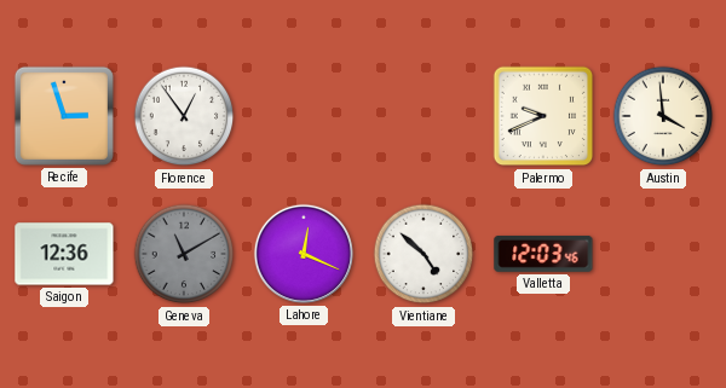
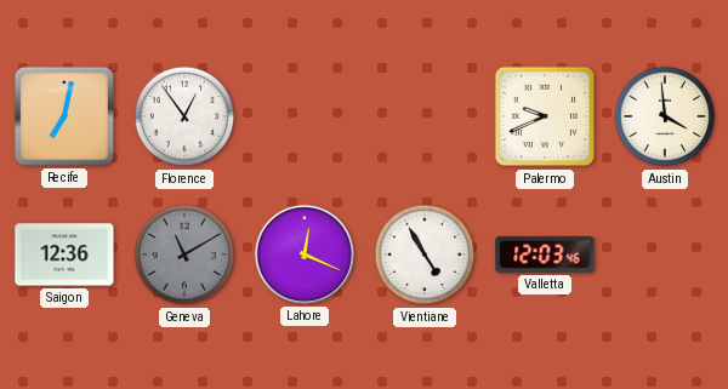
Recife: 2:57 -> 7:02
Vientiane: 4:52 -> 4:55
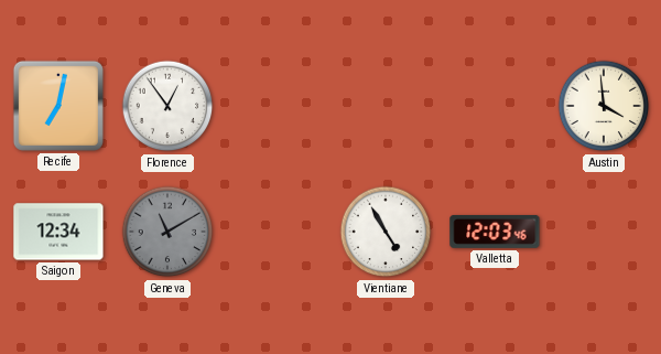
Palermo: 9:41 -> none
Saigon: 12:36 -> 12:34
Lahore: 12:19 -> none
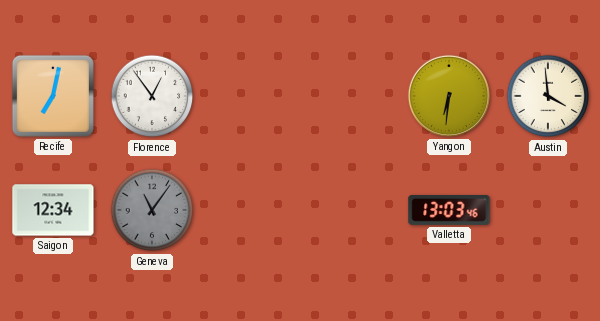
Yangon: none -> 6:31
Geneva: 11:10 -> 11:06
Vientiane: 4:55 -> none
Valletta: 12:03 -> 13:03
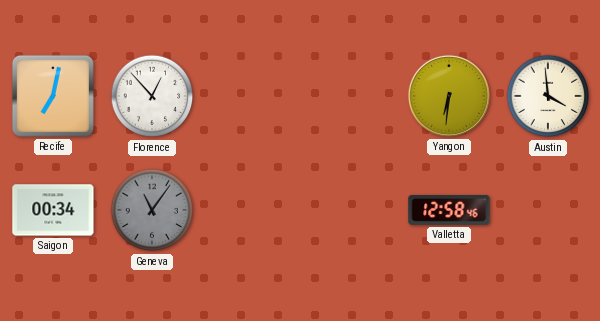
Florence: 12:54 -> 12:53
Saigon: 12:34 -> 00:34
Valletta: 13:03 -> 12:58
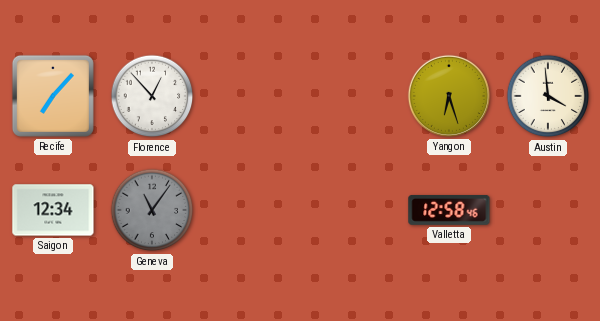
Recife: 7:02 -> 7:07
Yangon: 6:31 -> 6:27
Saigon: 00:34 -> 12:34
